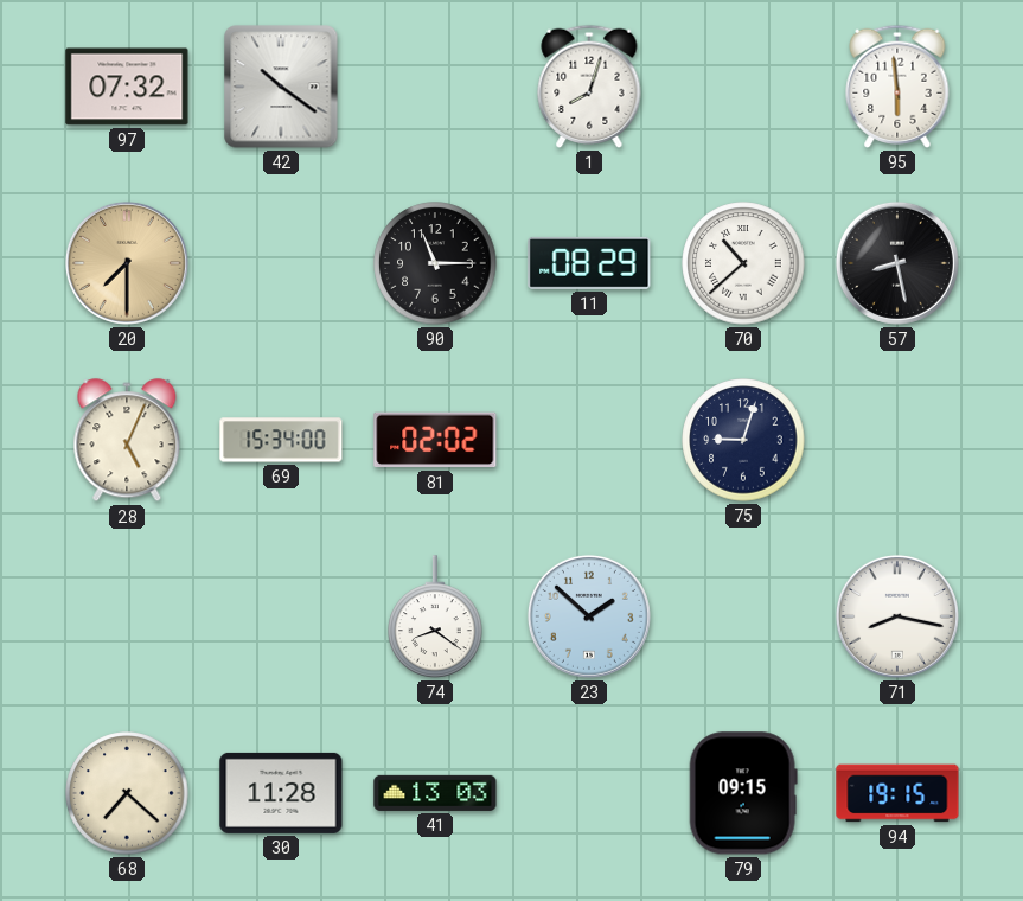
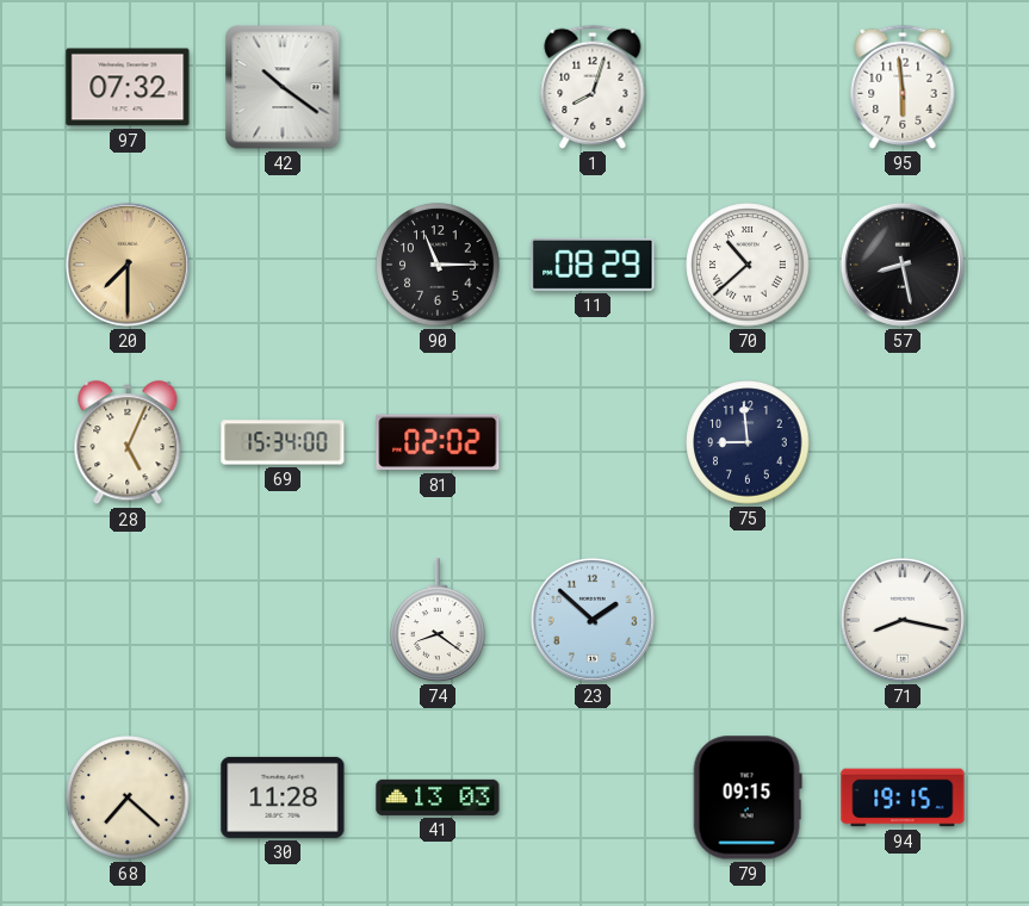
75: 9:03 -> 8:59
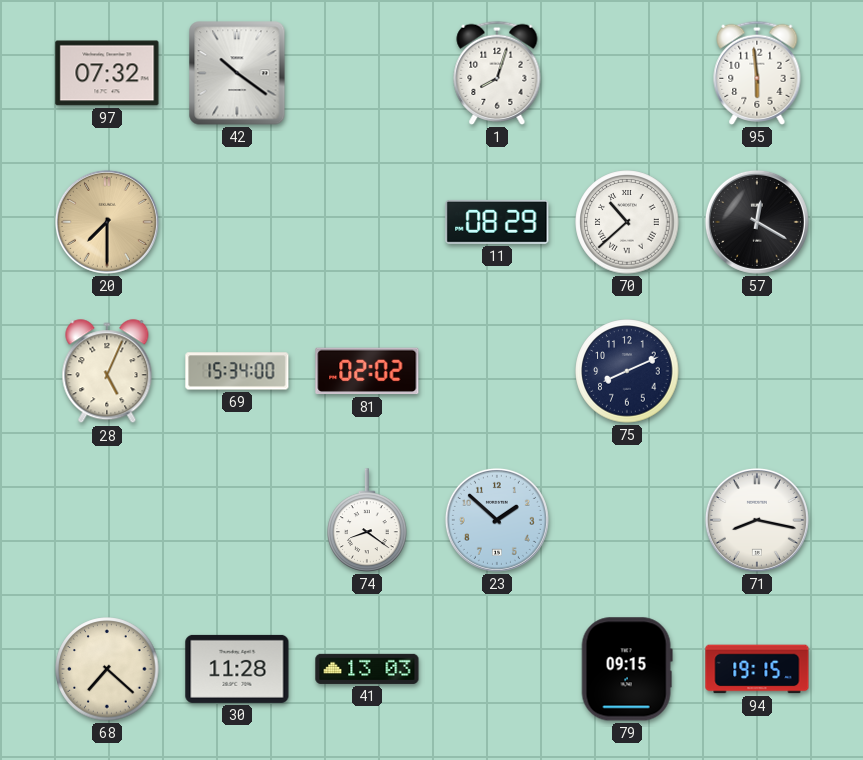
90: 11:15 -> none
57: 8:28 -> 12:20
75: 8:59 -> 8:11
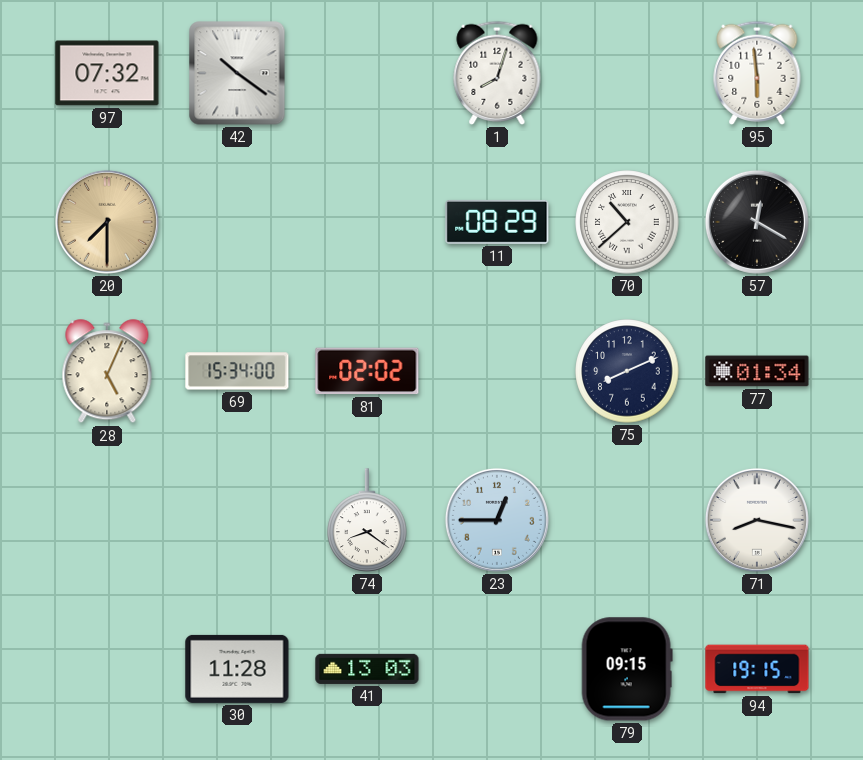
77: none -> 01:34
23: 1:52 -> 12:45
68: 7:22 -> none
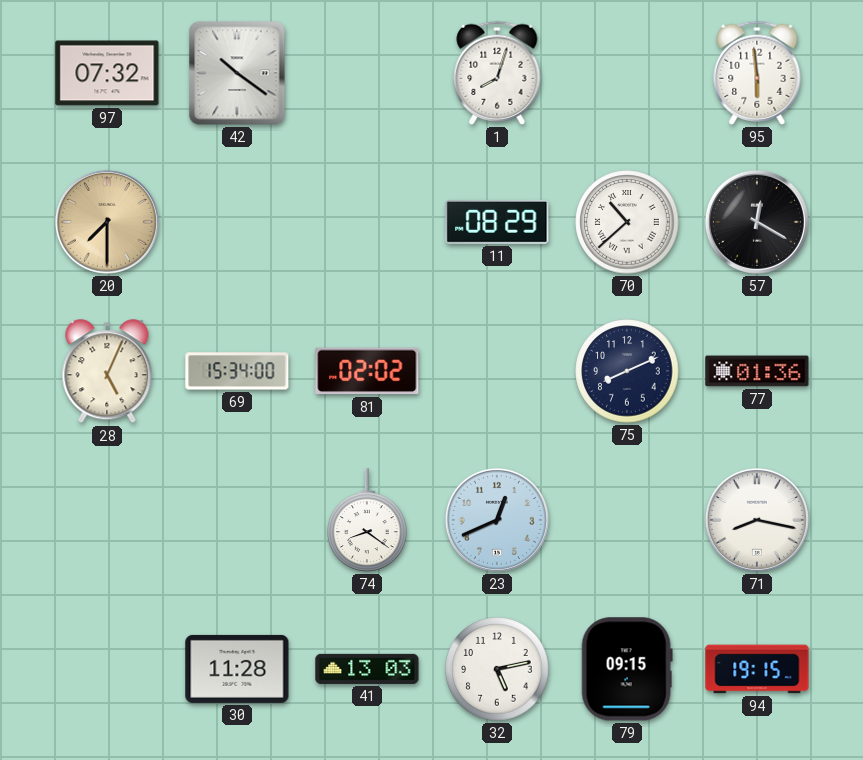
77: 01:34 -> 01:36
23: 12:45 -> 12:41
32: none -> 5:13
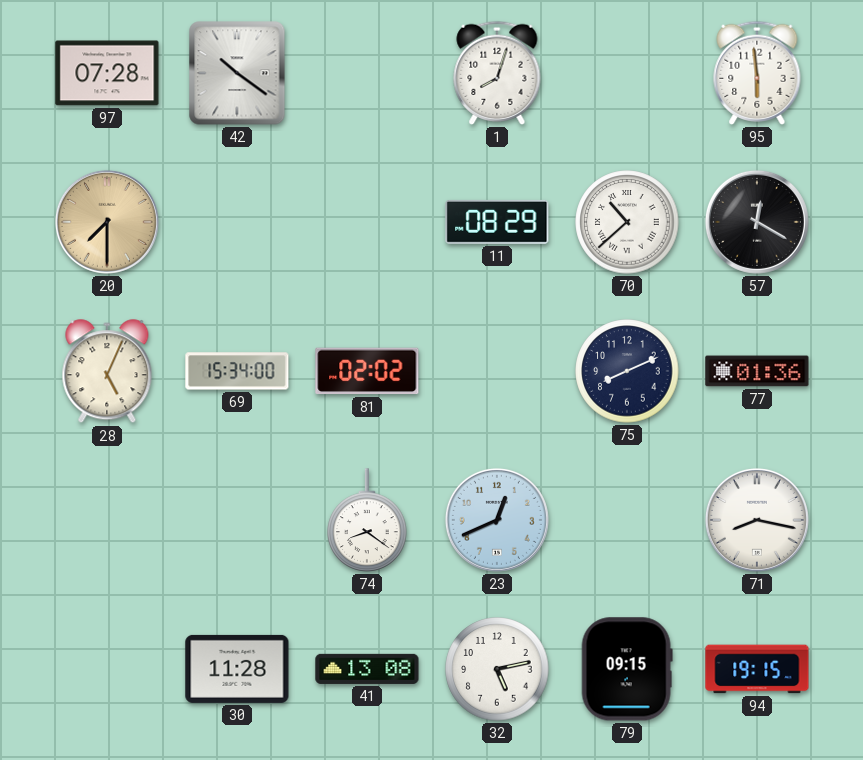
97: 07:32 -> 07:28
41: 13:03 -> 13:08
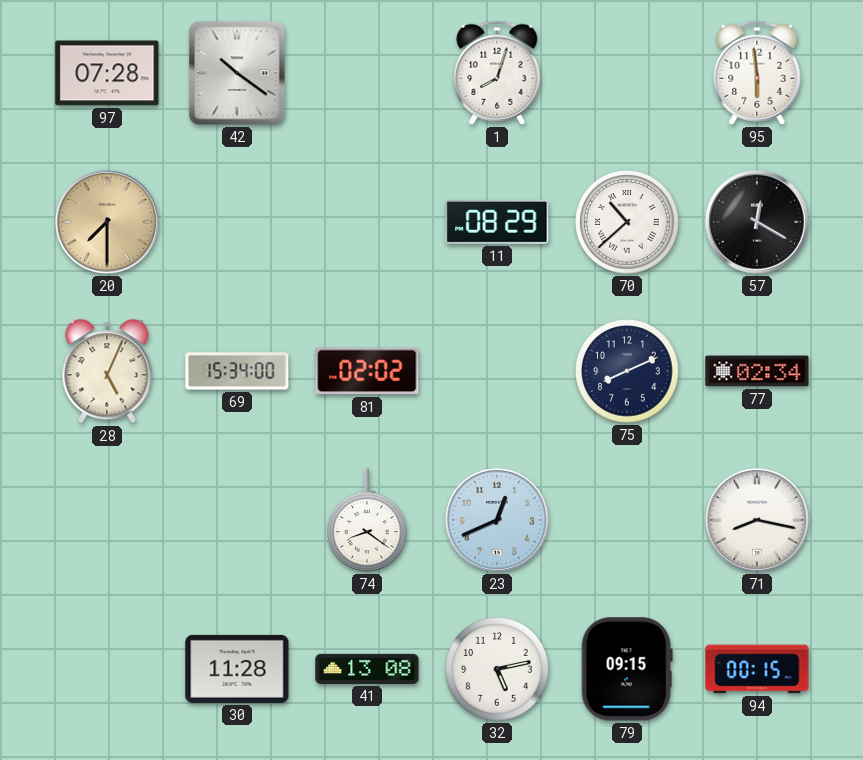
77: 01:36 -> 02:34
94: 19:15 -> 00:15
